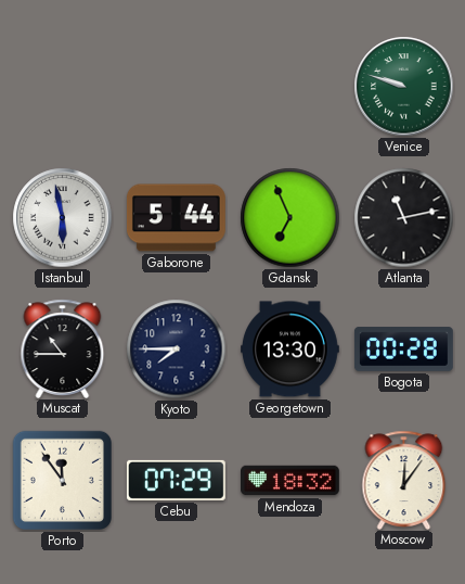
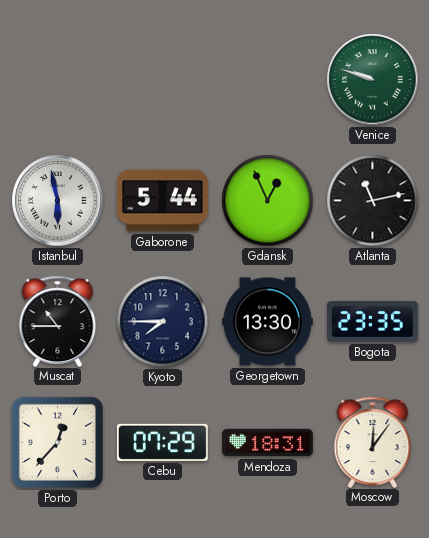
Gdansk: 6:56 -> 12:56
Bogota: 00:28 -> 23:35
Porto: 11:54 -> 12:37
Mendoza: 18:32 -> 18:31
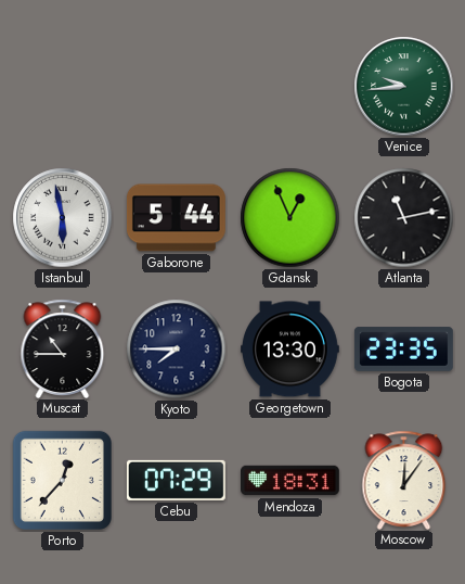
Venice: 9:48 -> 9:44
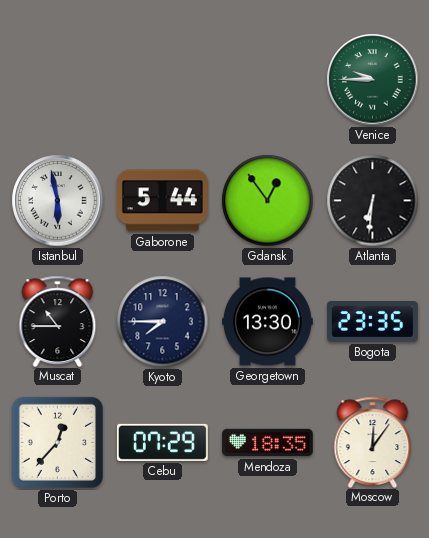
Venice: 9:44 -> 9:45
Gdansk: 12:56 -> 12:54
Atlanta: 11:13 -> 6:31
Mendoza: 18:31 -> 18:35
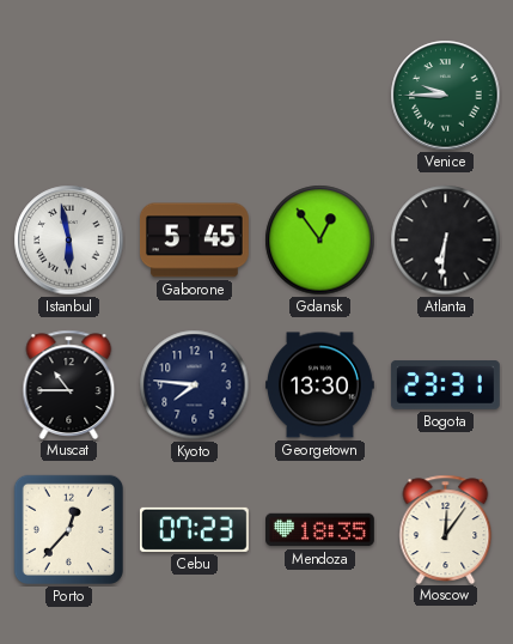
Gaborone: 5:44 -> 5:45
Kyoto: 7:45 -> 7:46
Bogota: 23:35 -> 23:31
Cebu: 07:29 -> 07:23
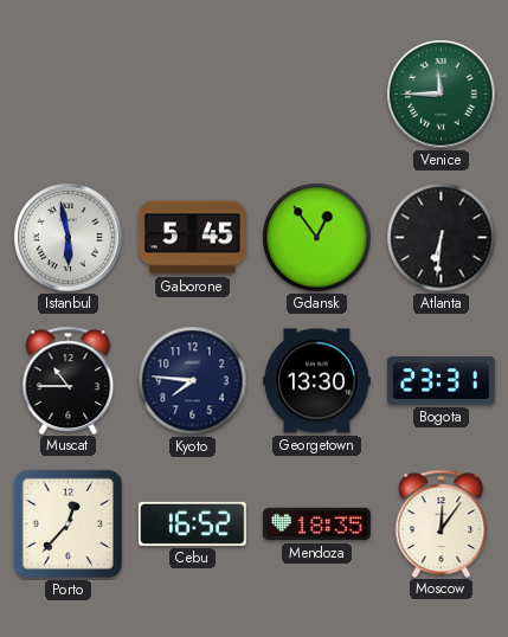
Venice: 9:45 -> 11:45
Cebu: 07:23 -> 16:52
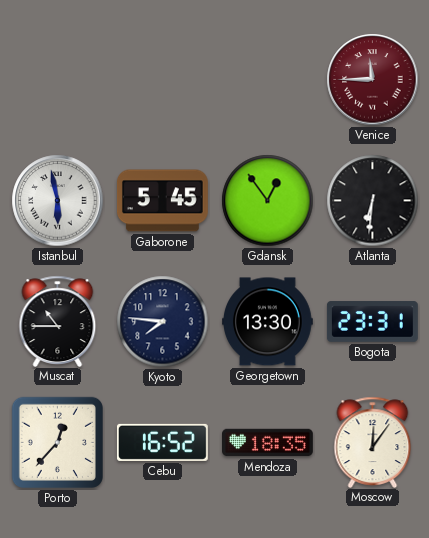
Venice dial: green -> burgundy
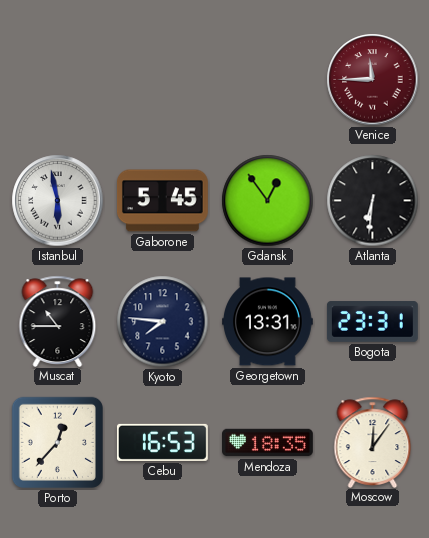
Georgetown: 13:30 -> 13:31
Cebu: 16:52 -> 16:53
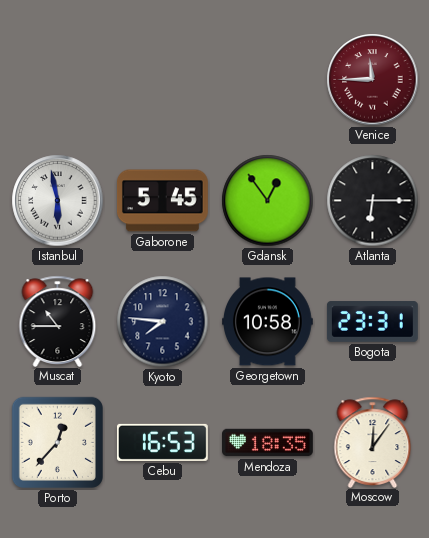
Atlanta: 6:31 -> 6:15
Georgetown: 13:31 -> 10:58
